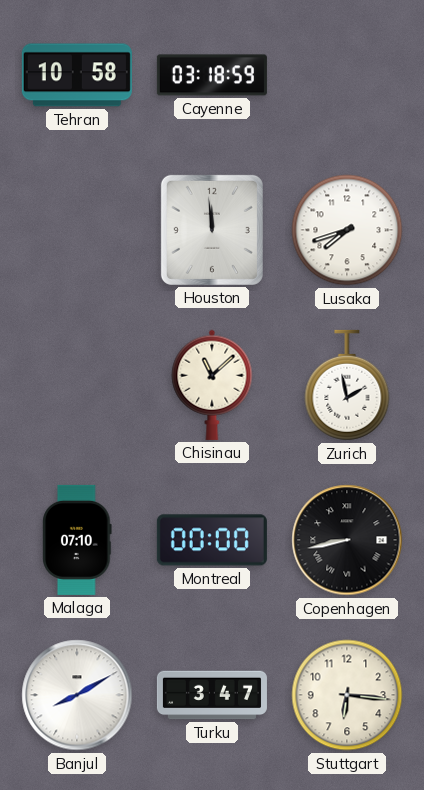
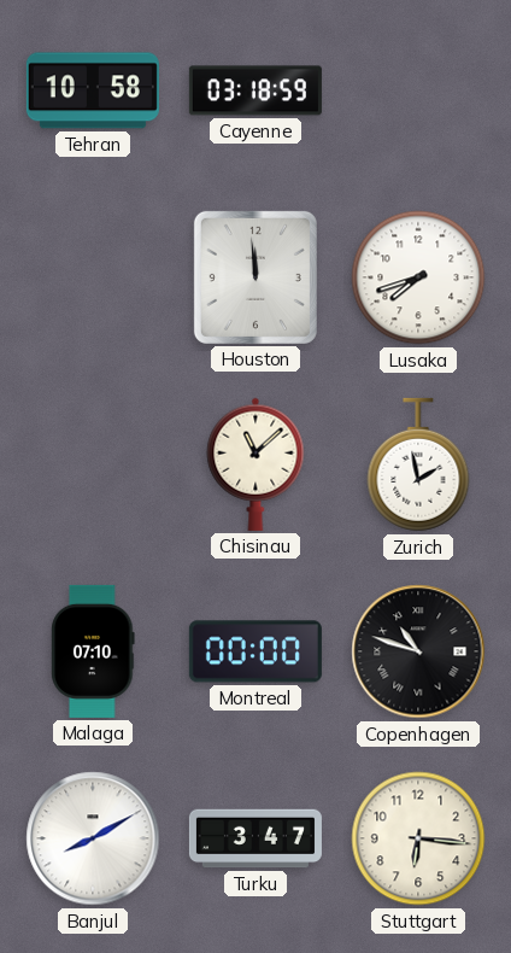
Copenhagen: 8:43 -> 10:48
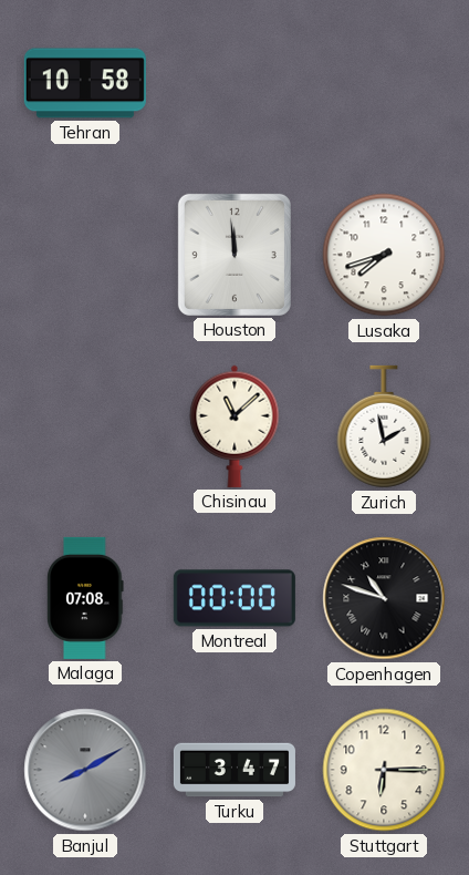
Cayenne: 03:18 -> none
Malaga: 07:10 -> 07:08
Banjul dial: white -> grey
Stuttgart: 6:16 -> 6:15
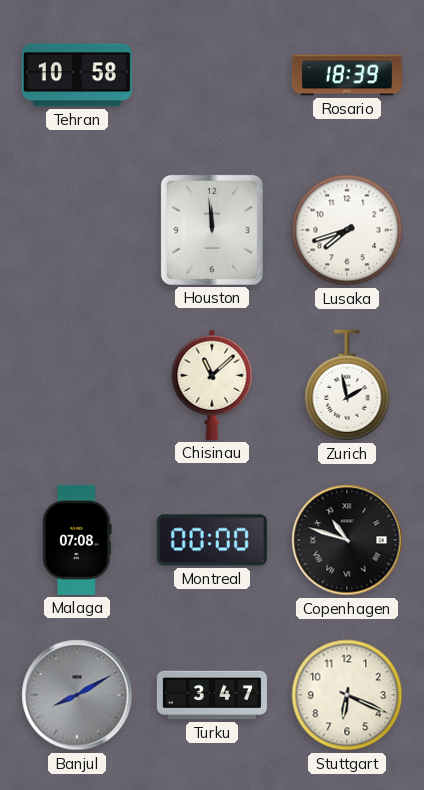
Rosario: none -> 18:39
Stuttgart: 6:15 -> 6:19
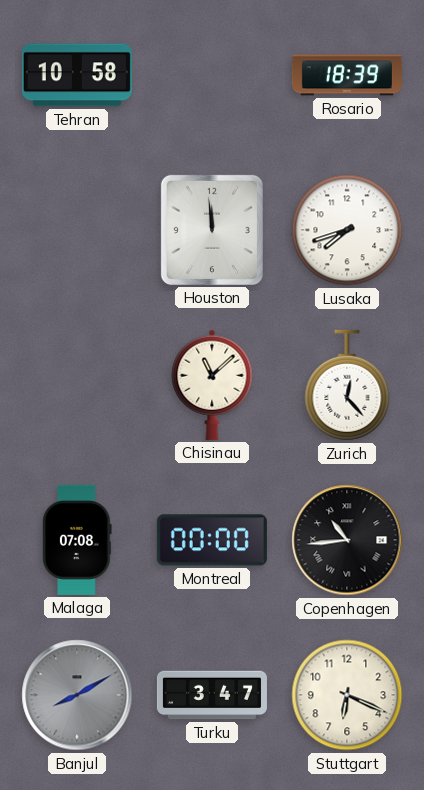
Zurich: 1:58 -> 12:23
Copenhagen: 10:48 -> 10:44
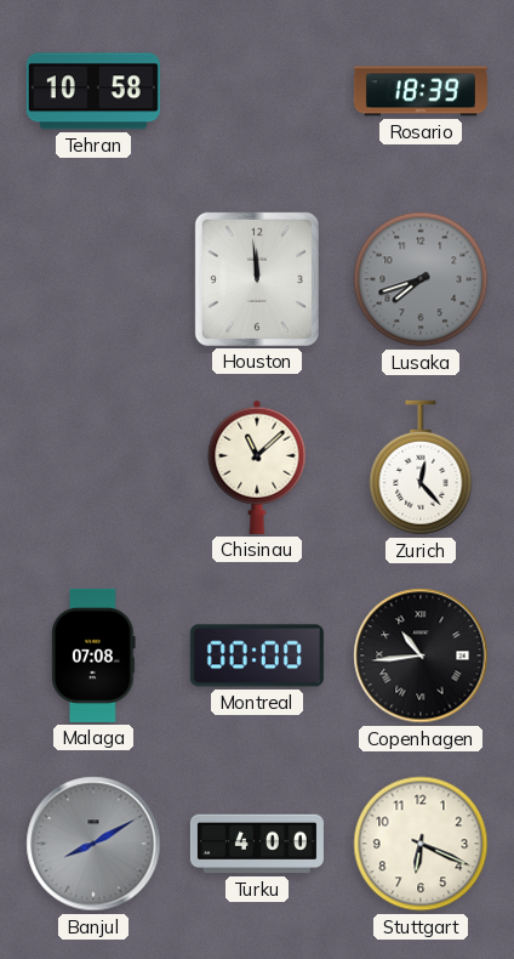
Lusaka dial: white -> grey
Turku: 3:47 -> 4:00
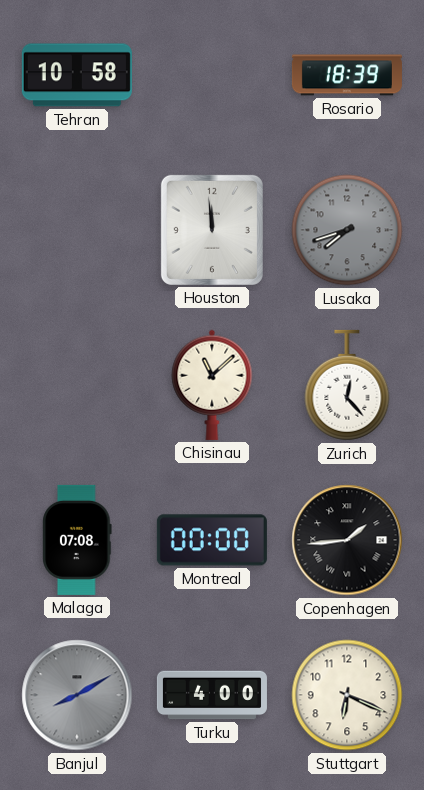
Copenhagen: 10:44 -> 1:44
